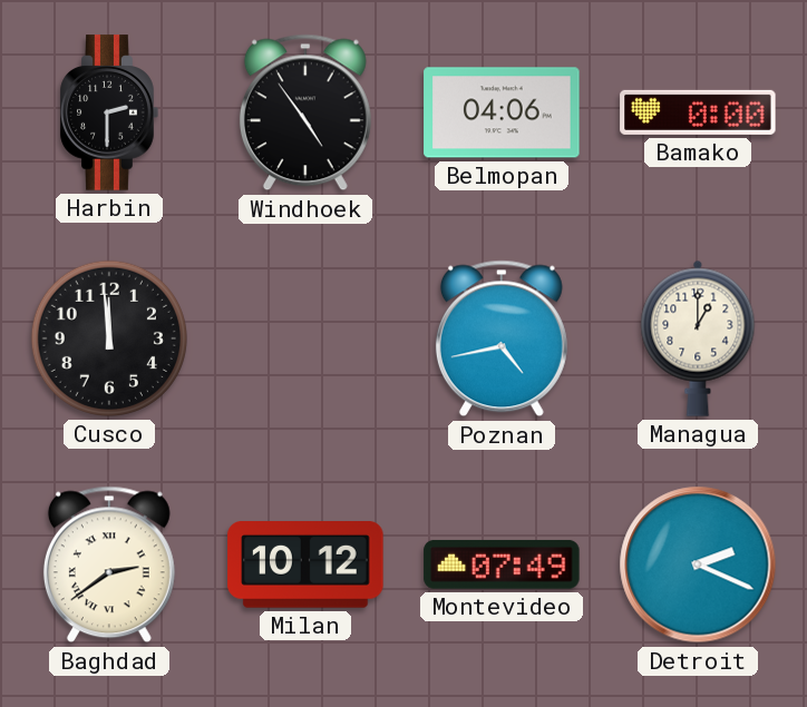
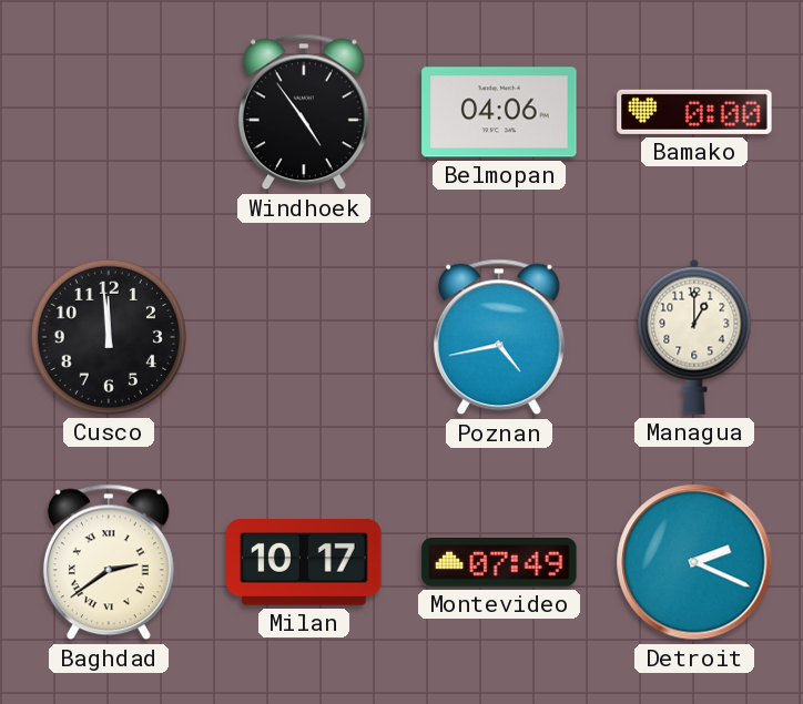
Harbin: 2:30 -> none
Milan: 10:12 -> 10:17
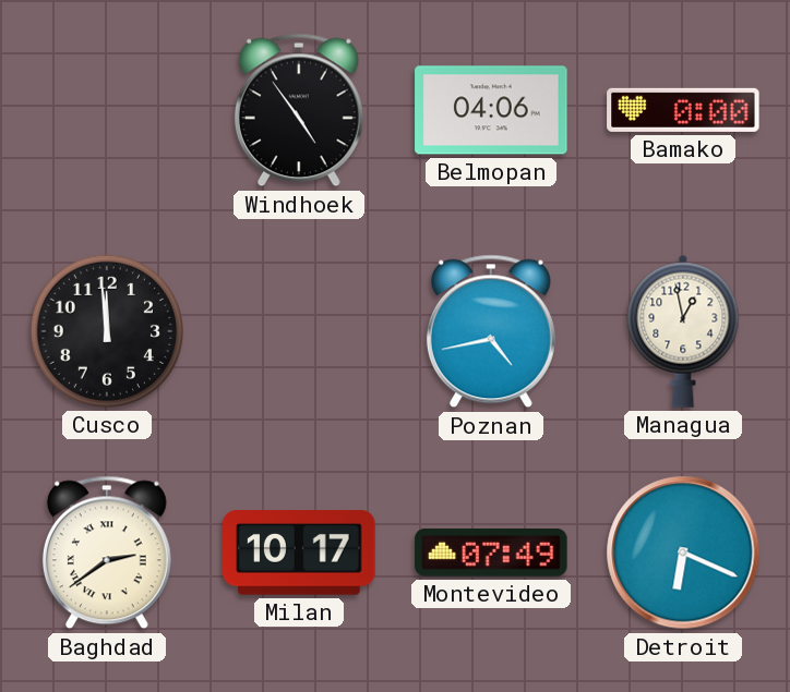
Managua: 1:00 -> 12:58
Detroit: 2:19 -> 6:19
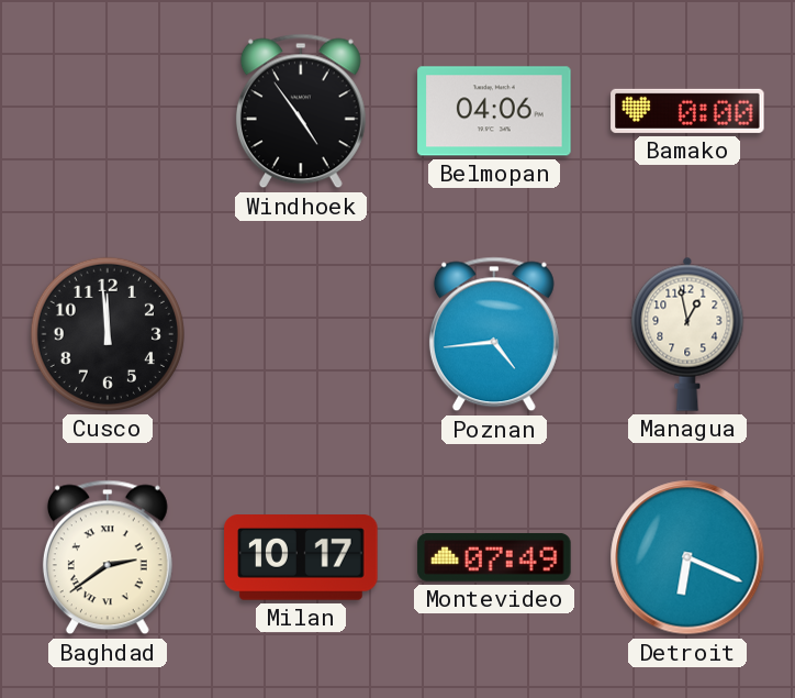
Poznan: 4:43 -> 4:44
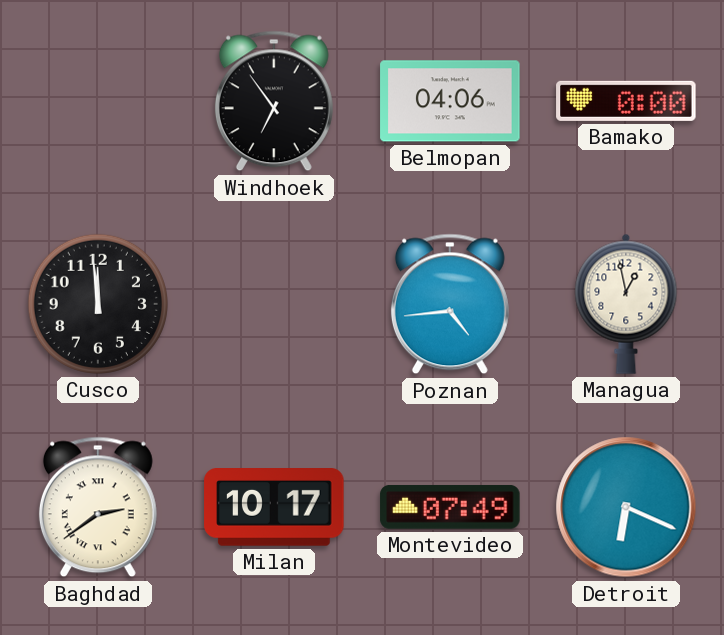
Windhoek: 4:54 -> 6:54
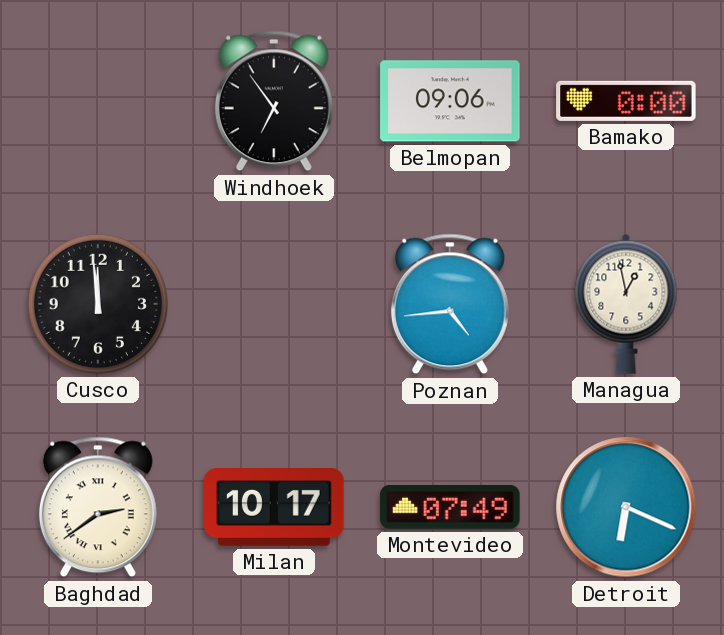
Belmopan: 04:06 -> 09:06
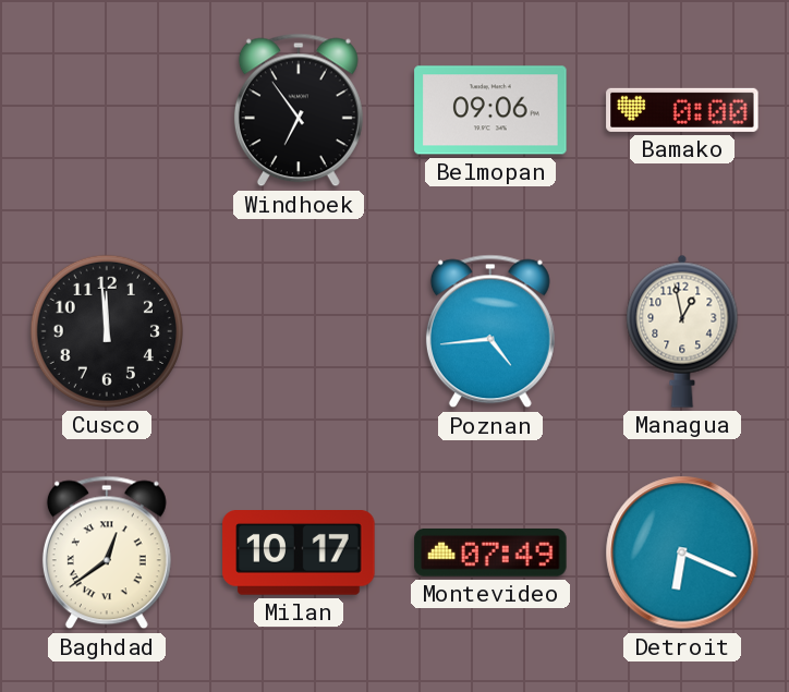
Baghdad: 2:39 -> 12:39
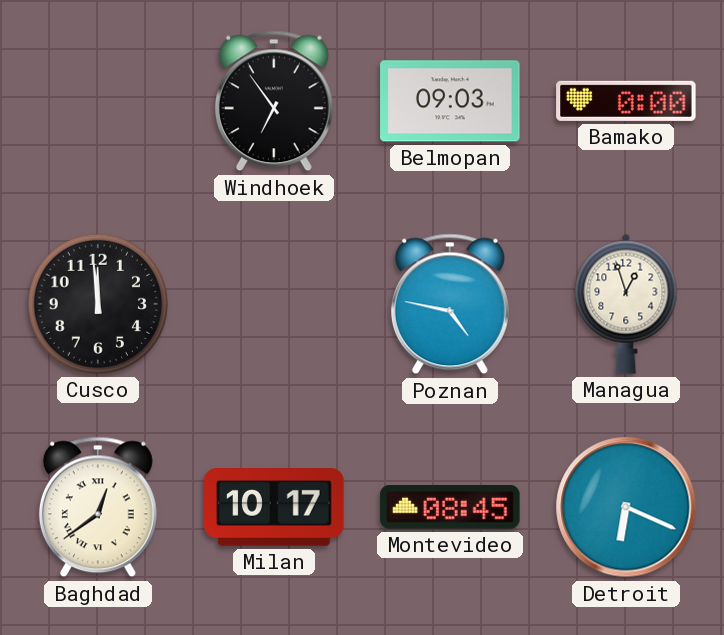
Belmopan: 09:06 -> 09:03
Poznan: 4:44 -> 4:47
Managua: 12:58 -> 12:57
Montevideo: 07:49 -> 08:45
